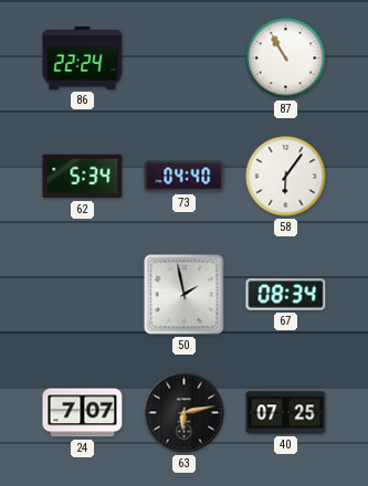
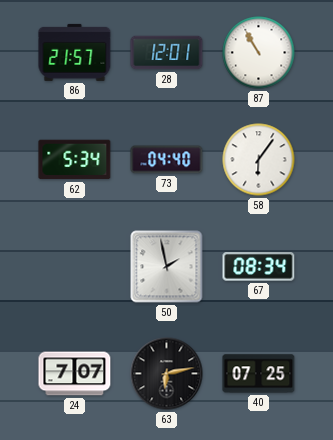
86: 22:24 -> 21:57
28: none -> 12:01
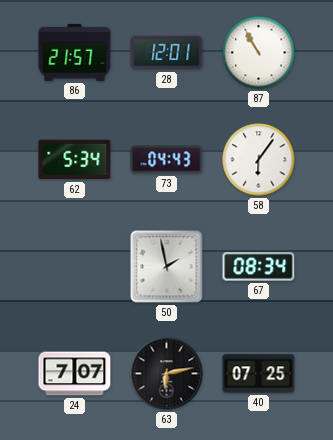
73: 04:40 -> 04:43
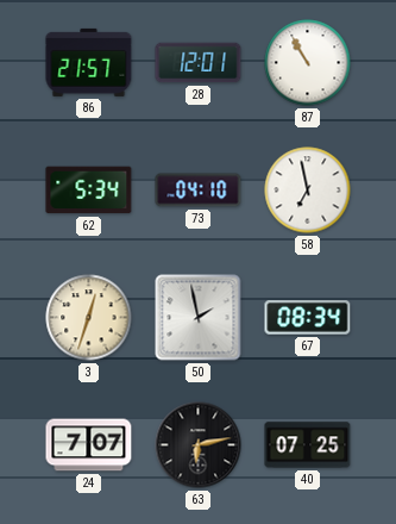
73: 04:43 -> 04:10
58: 6:06 -> 6:58
3: none -> 12:33
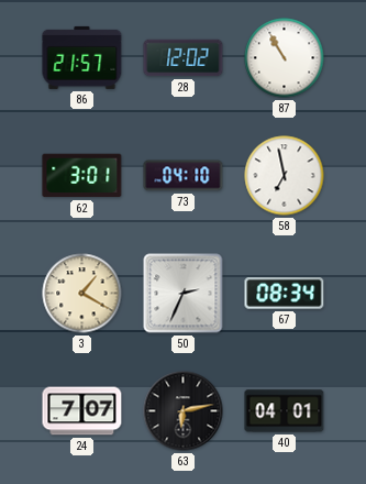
28: 12:01 -> 12:02
62: 5:34 -> 3:01
3: 12:33 -> 1:20
50: 1:58 -> 2:34
40: 07:25 -> 04:01
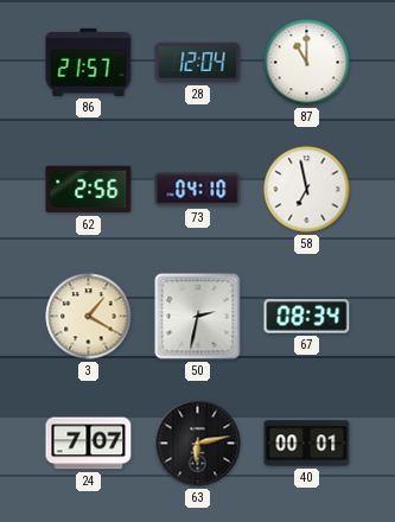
28: 12:02 -> 12:04
87: 10:55 -> 11:00
62: 3:01 -> 2:56
50: 2:34 -> 2:32
40: 04:01 -> 00:01
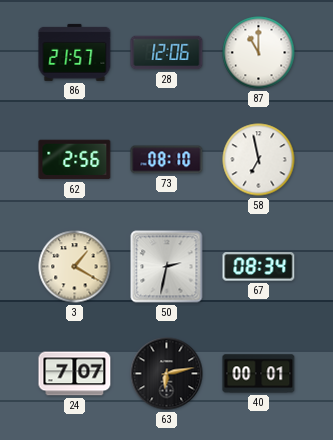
28: 12:04 -> 12:06
73: 04:10 -> 08:10
